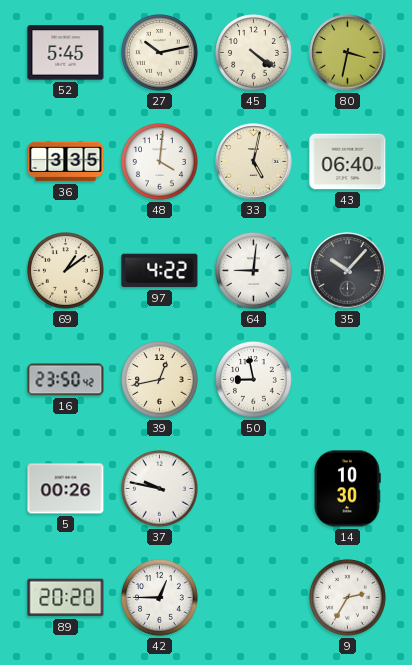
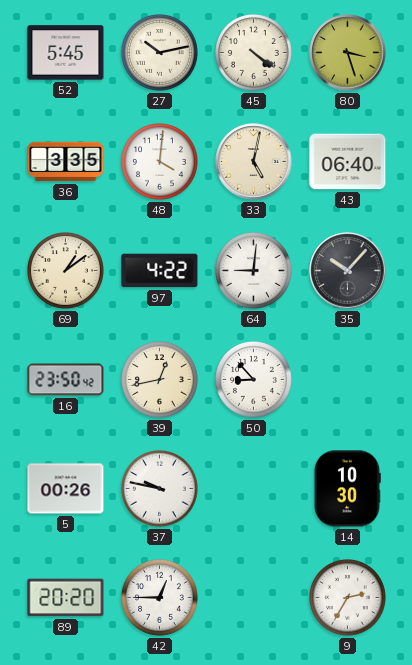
80: 3:32 -> 3:27
50: 8:58 -> 8:53
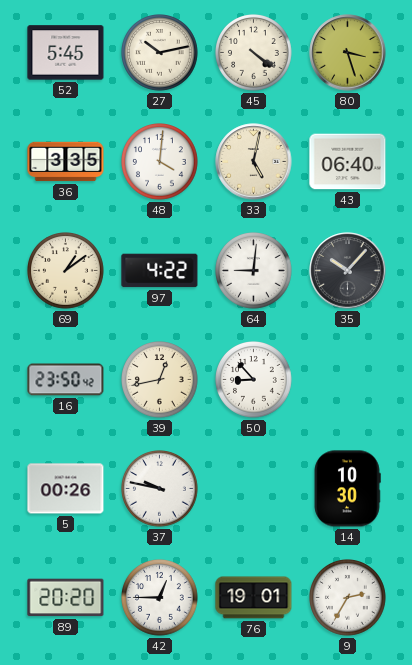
76: none -> 19:01
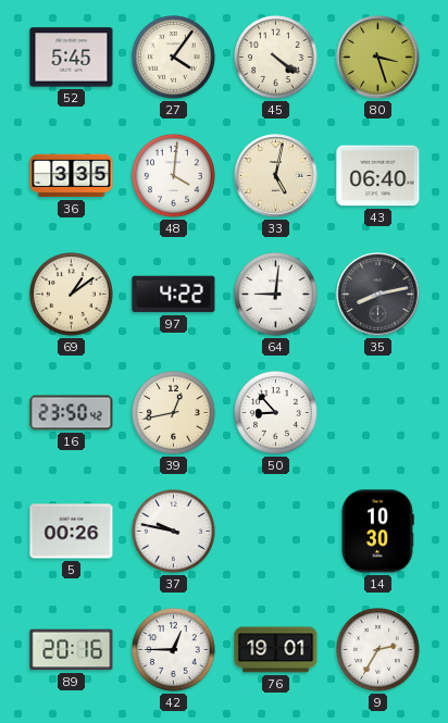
27: 10:13 -> 4:06
35: 10:07 -> 8:13
89: 20:20 -> 20:16
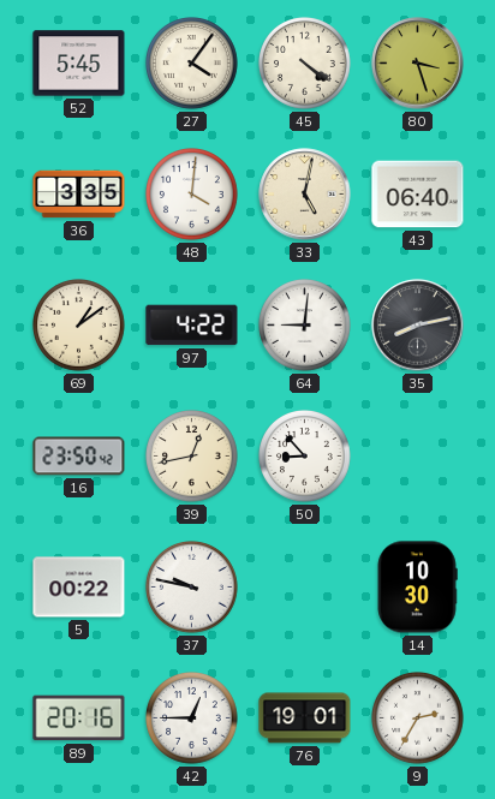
5: 00:26 -> 00:22
